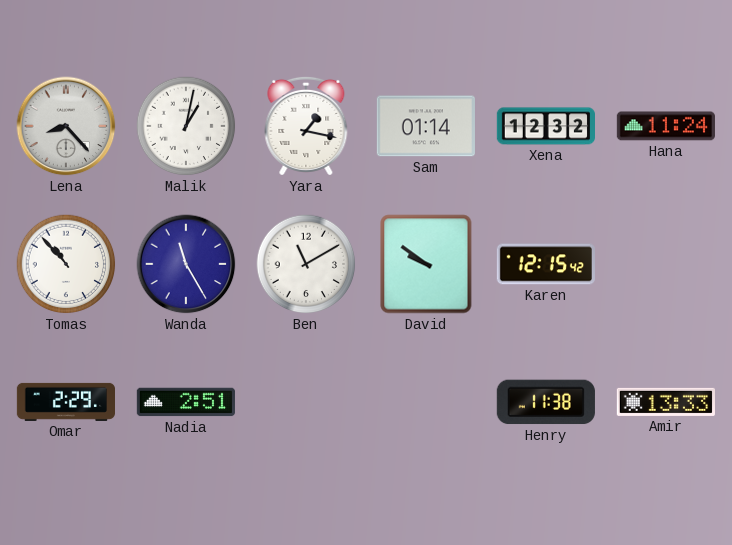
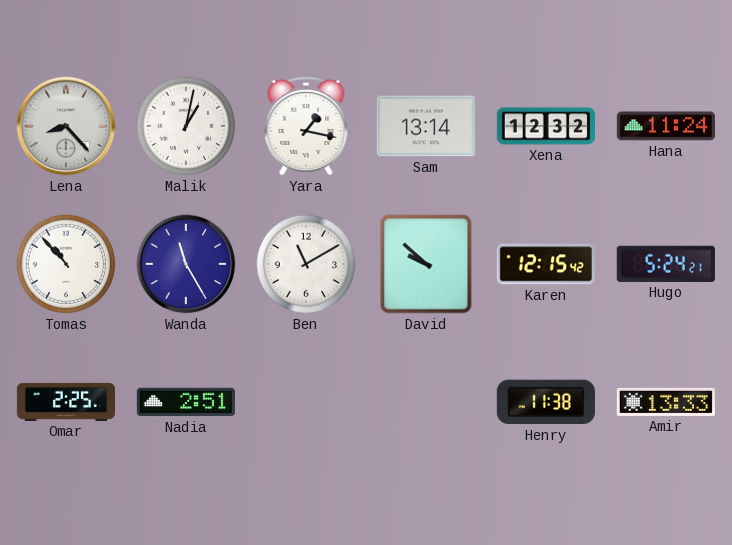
Sam: 01:14 -> 13:14
David: 9:51 -> 9:52
Hugo: none -> 5:24
Omar: 2:29 -> 2:25
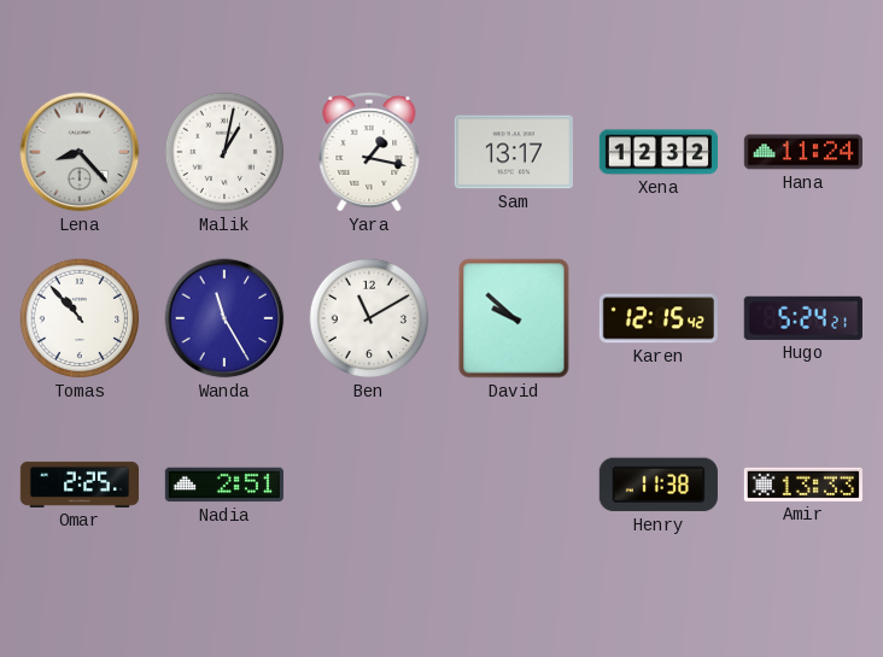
Sam: 13:14 -> 13:17
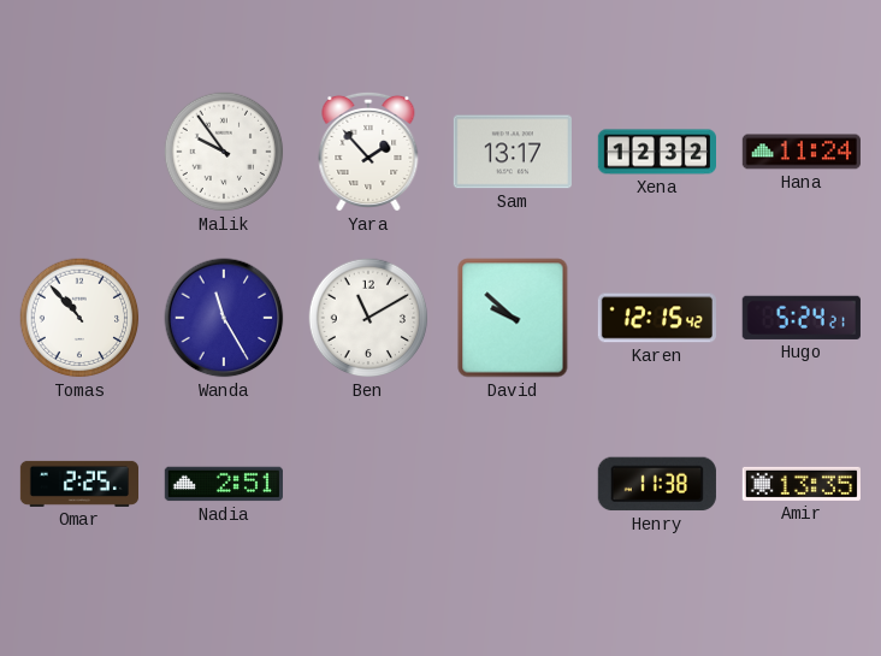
Lena: 8:23 -> none
Malik: 1:02 -> 9:54
Yara: 1:17 -> 1:53
Amir: 13:33 -> 13:35
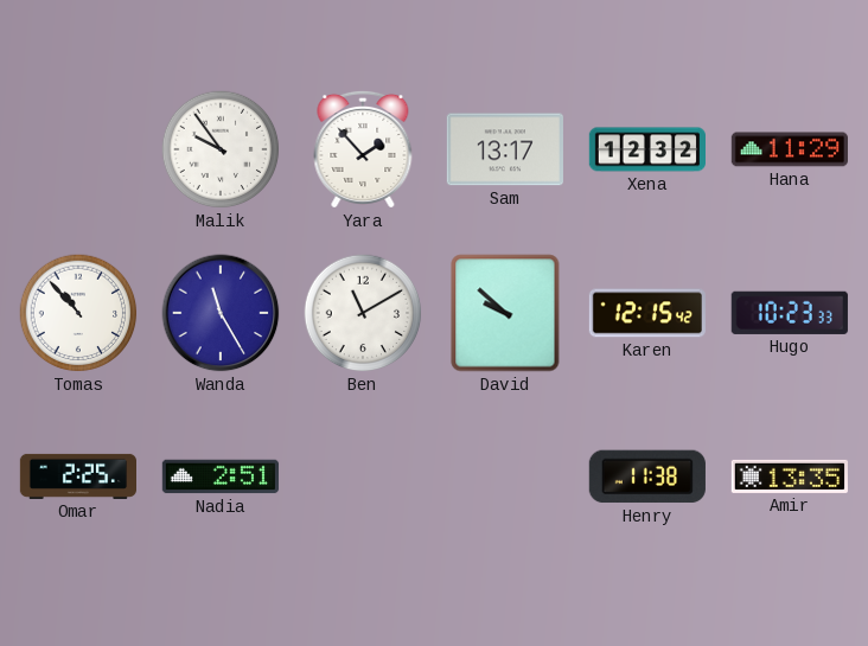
Hana: 11:24 -> 11:29
Hugo: 5:24 -> 10:23
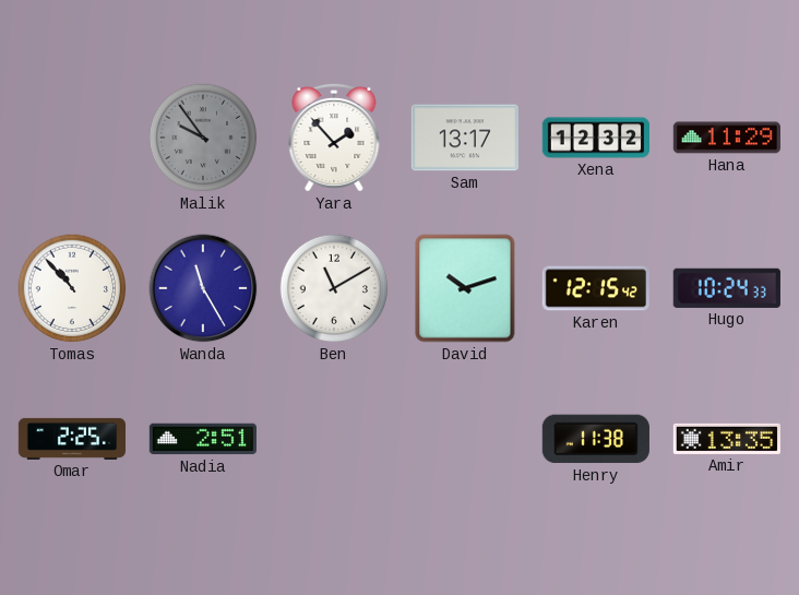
Malik dial: white -> grey
David: 9:52 -> 10:12
Hugo: 10:23 -> 10:24
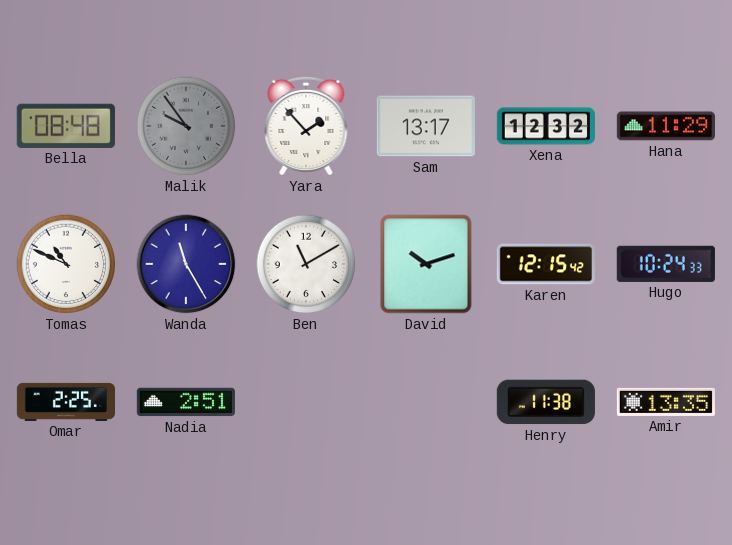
Bella: none -> 08:48
Tomas: 10:53 -> 10:49
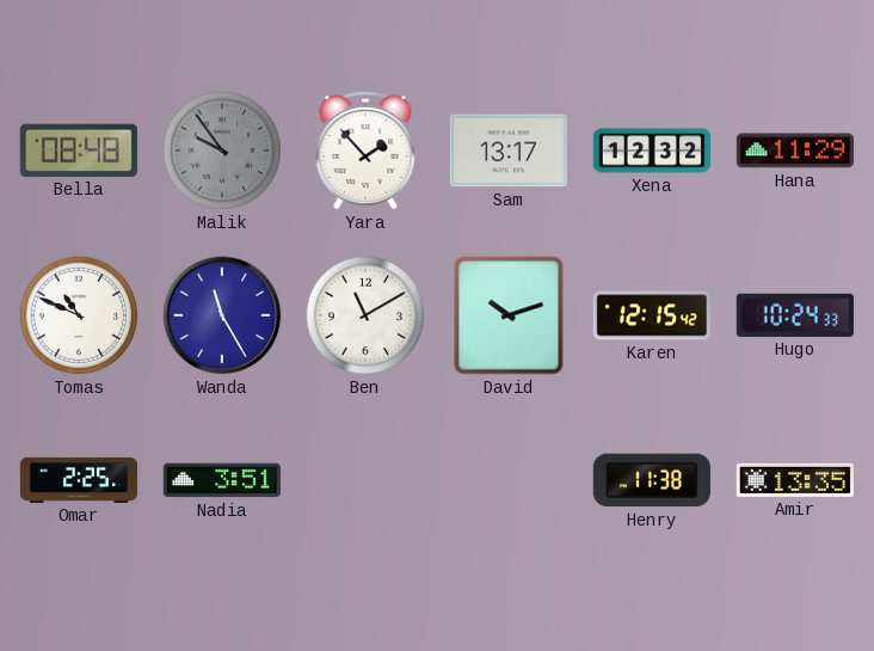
Nadia: 2:51 -> 3:51
